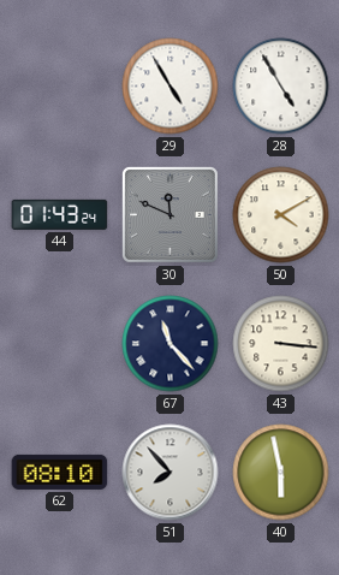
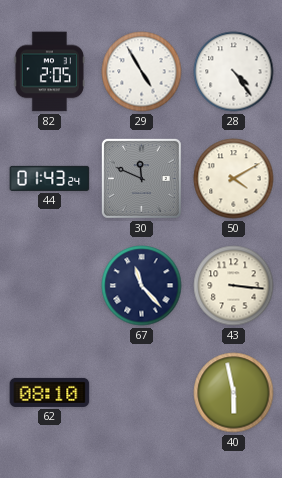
82: none -> 2:05
28: 4:55 -> 4:24
51: 7:53 -> none
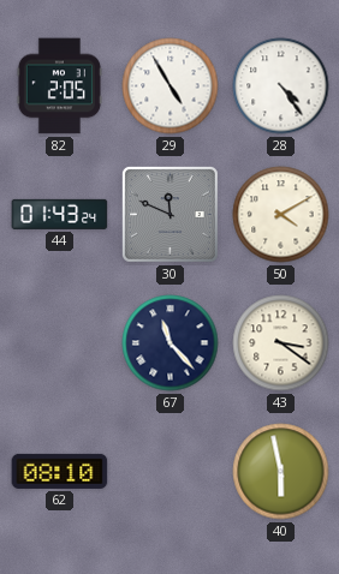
43: 3:16 -> 3:21
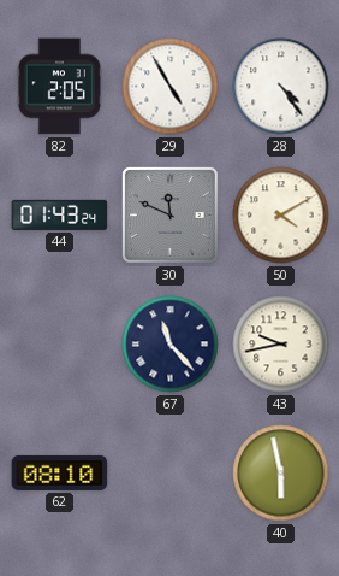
43: 3:21 -> 9:43
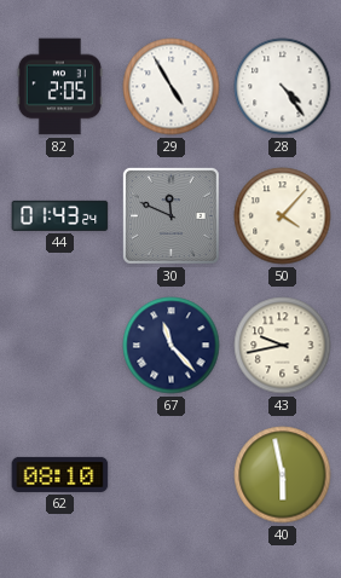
50: 4:10 -> 4:07
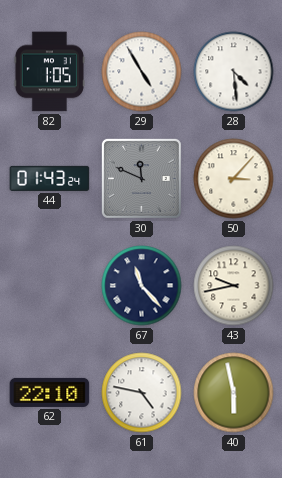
82: 2:05 -> 1:05
28: 4:24 -> 4:29
50: 4:07 -> 3:07
62: 08:10 -> 22:10
61: none -> 4:47
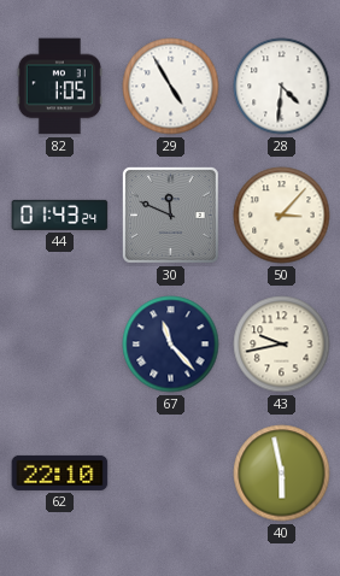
28: 4:29 -> 4:31
61: 4:47 -> none
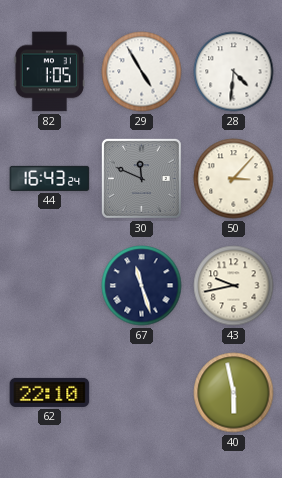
44: 01:43 -> 16:43
67: 11:23 -> 11:27
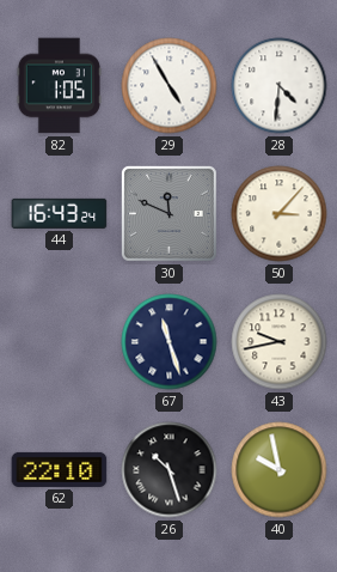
26: none -> 10:27
40: 5:58 -> 9:58
